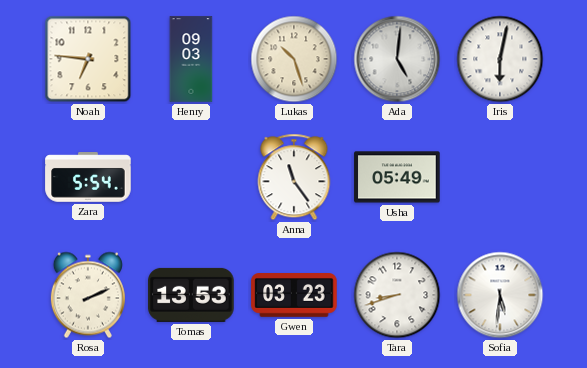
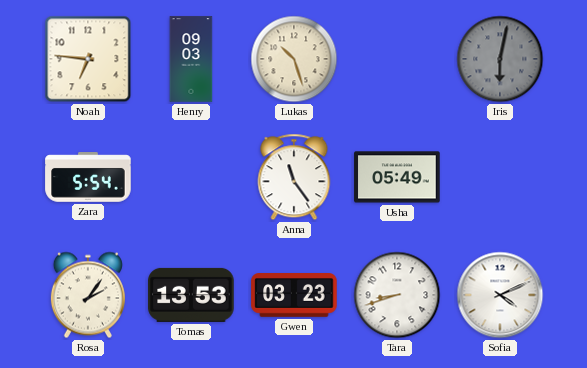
Ada: 5:01 -> none
Iris dial: white -> grey
Rosa: 2:11 -> 2:06
Sofia: 5:31 -> 4:11
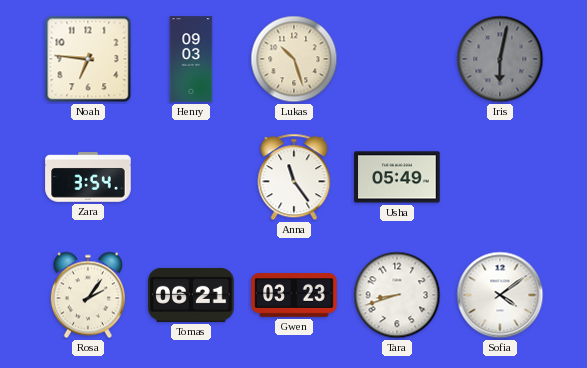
Zara: 5:54 -> 3:54
Tomas: 13:53 -> 06:21
Sofia: 4:11 -> 4:09
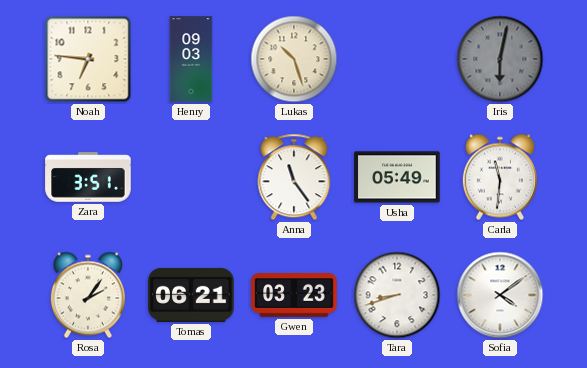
Zara: 3:54 -> 3:51
Carla: none -> 11:31
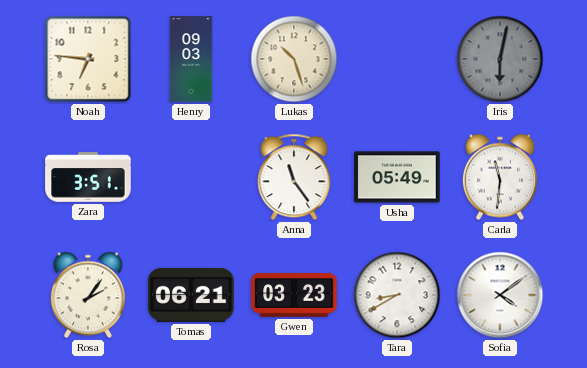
Tara: 8:42 -> 8:40
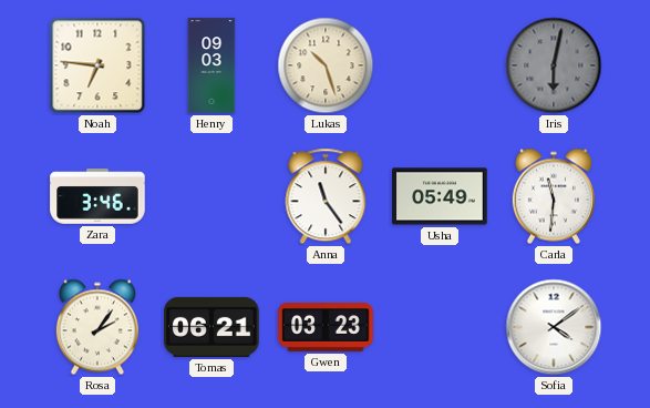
Zara: 3:51 -> 3:46
Tara: 8:40 -> none
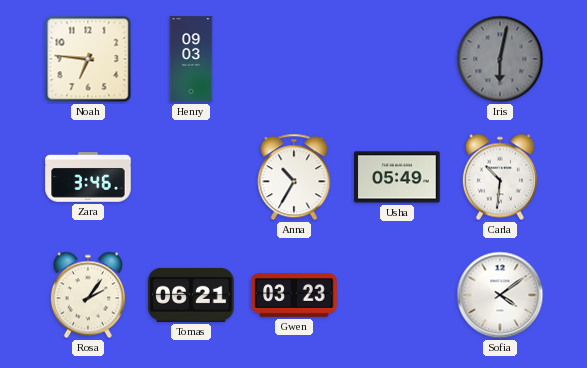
Lukas: 10:27 -> none
Anna: 11:24 -> 10:35
Carla: 11:31 -> 10:31
